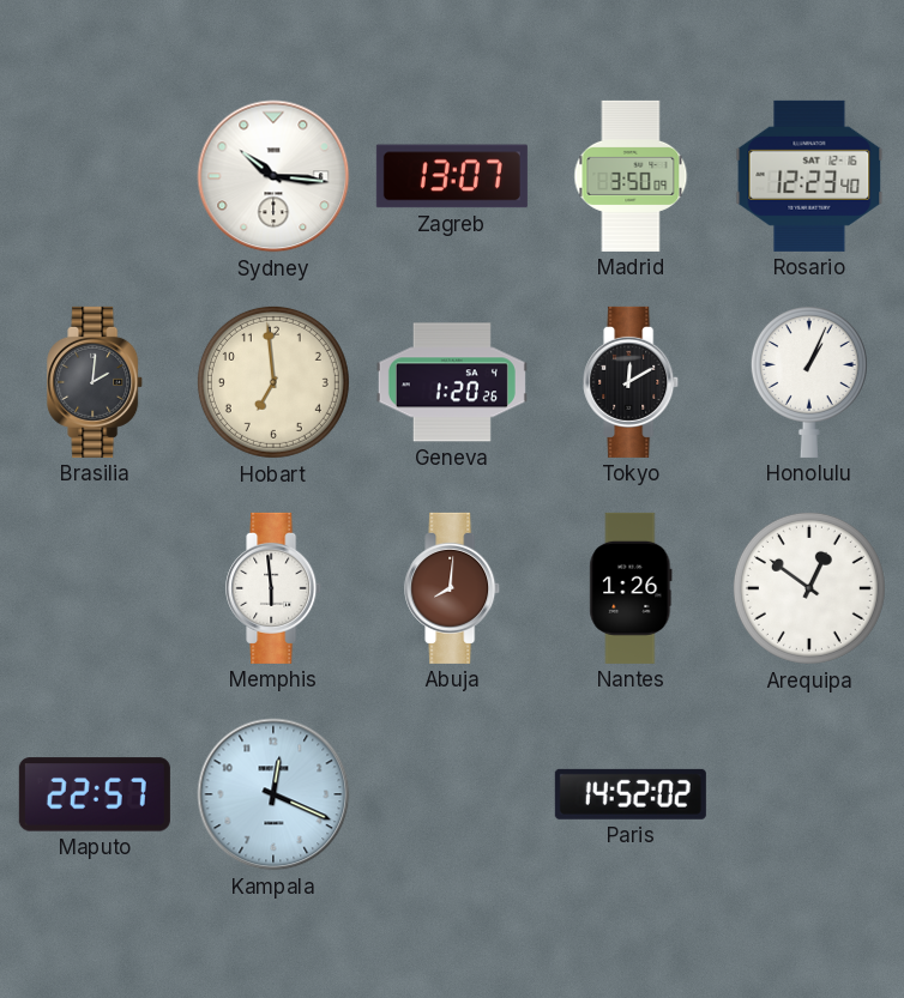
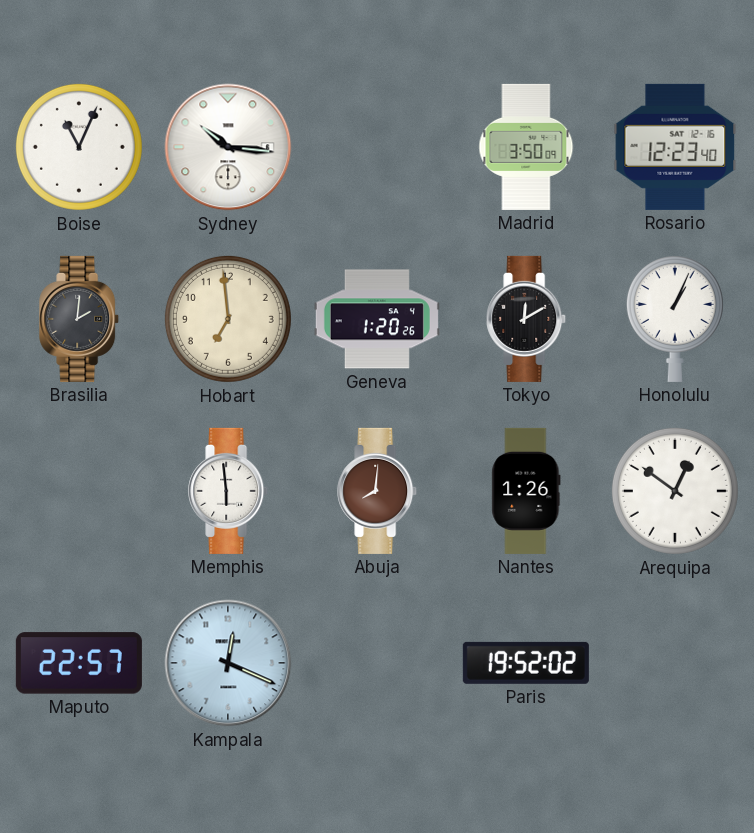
Boise: none -> 11:04
Zagreb: 13:07 -> none
Paris: 14:52 -> 19:52
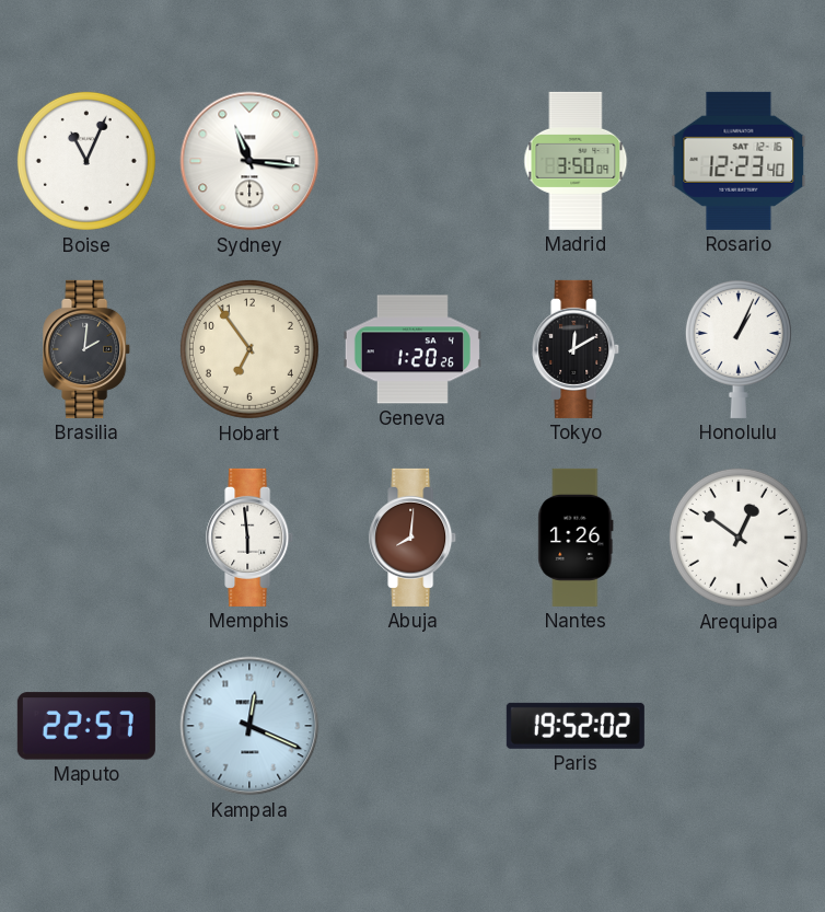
Sydney: 10:16 -> 11:16
Hobart: 6:59 -> 6:54
